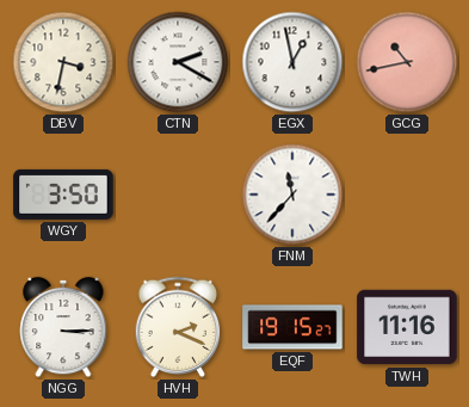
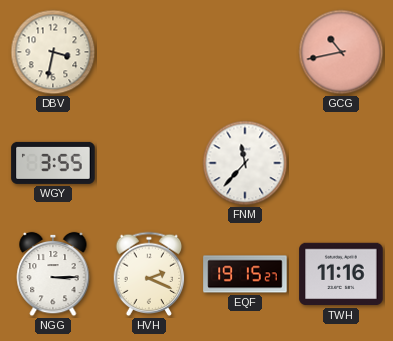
CTN: 2:20 -> none
EGX: 12:58 -> none
WGY: 3:50 -> 3:55
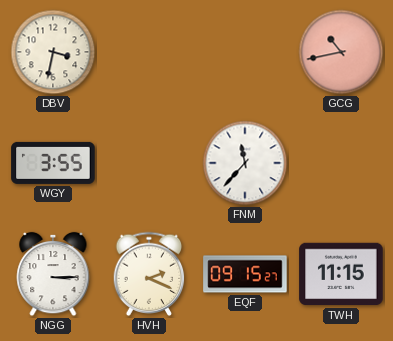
EQF: 19:15 -> 09:15
TWH: 11:16 -> 11:15
